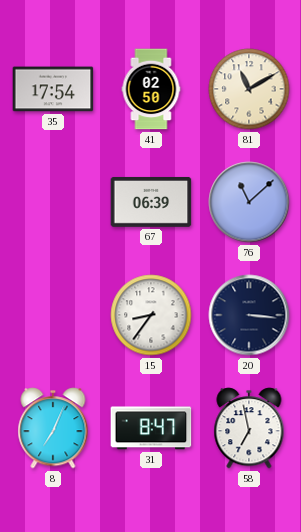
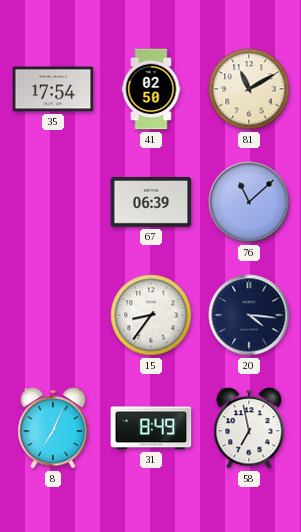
20: 3:16 -> 4:16
31: 8:47 -> 8:49
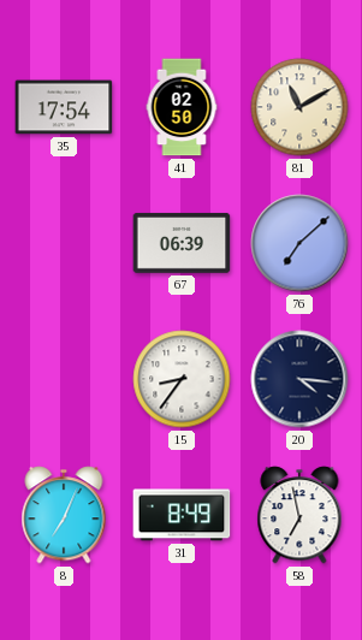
76: 11:08 -> 7:08
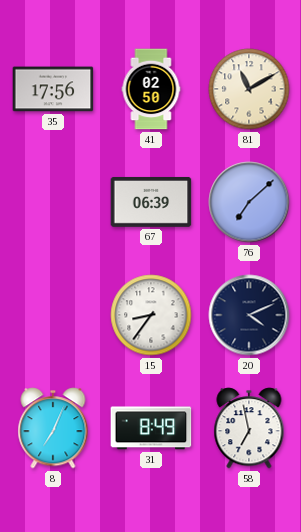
35: 17:54 -> 17:56
20: 4:16 -> 4:11
